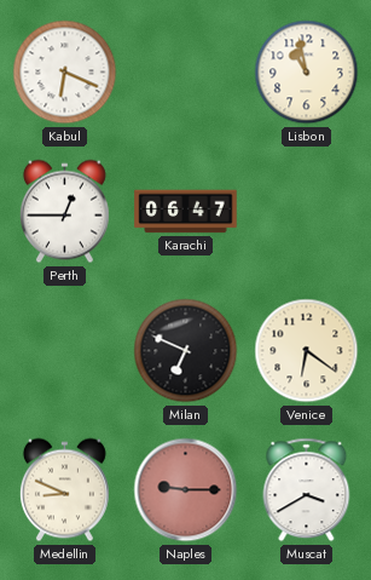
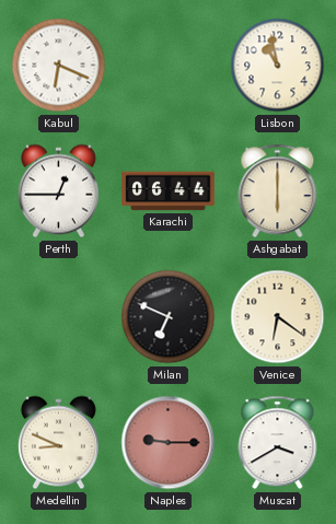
Karachi: 06:47 -> 06:44
Ashgabat: none -> 6:00
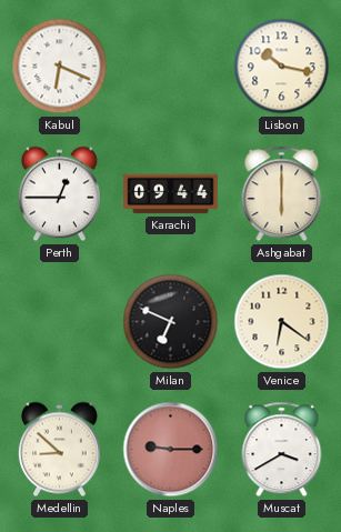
Lisbon: 10:58 -> 10:17
Karachi: 06:44 -> 09:44
Medellin: 8:49 -> 8:52
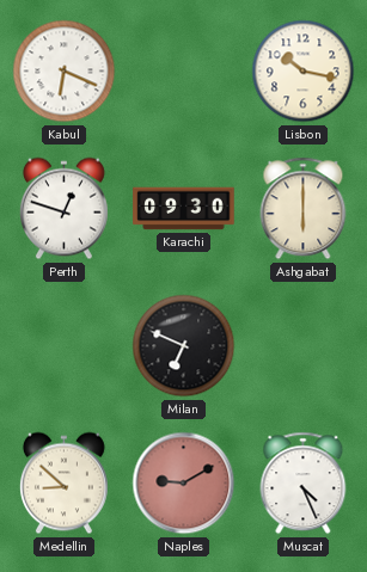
Perth: 12:45 -> 12:48
Karachi: 09:44 -> 09:30
Venice: 6:21 -> none
Naples: 9:15 -> 9:10
Muscat: 3:40 -> 4:26
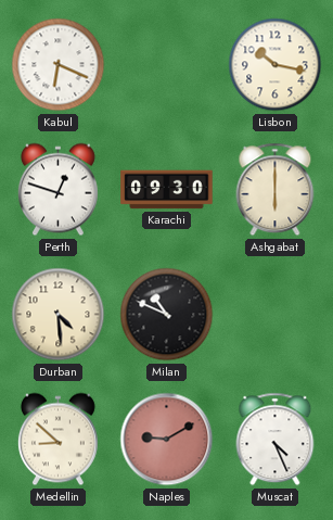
Durban: none -> 4:29
Milan: 6:49 -> 10:49
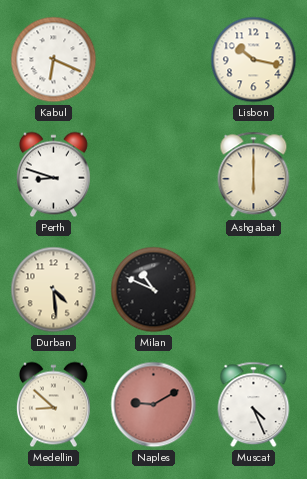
Perth: 12:48 -> 8:48
Karachi: 09:30 -> none
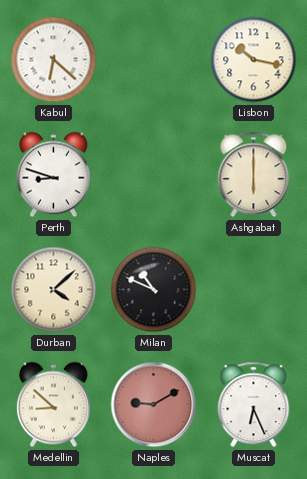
Kabul: 6:19 -> 6:22
Durban: 4:29 -> 4:08
Muscat: 4:26 -> 6:26
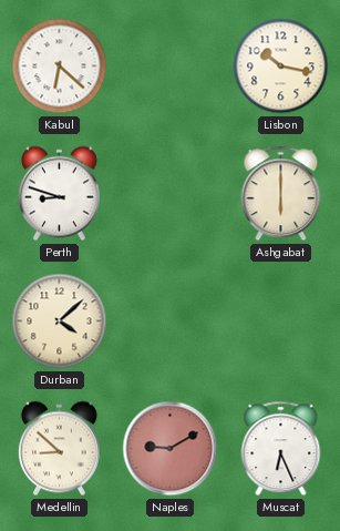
Milan: 10:49 -> none
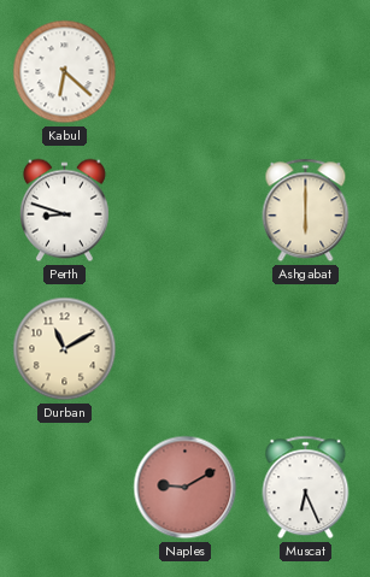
Lisbon: 10:17 -> none
Durban: 4:08 -> 11:10
Medellin: 8:52 -> none
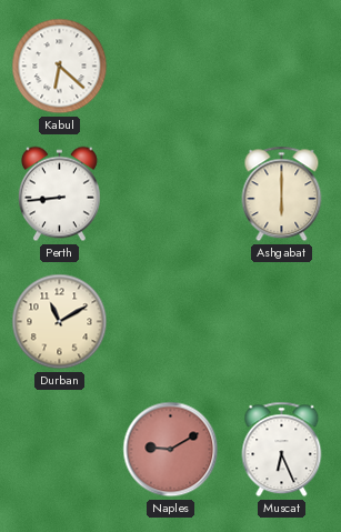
Perth: 8:48 -> 8:44
